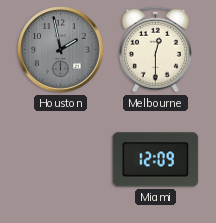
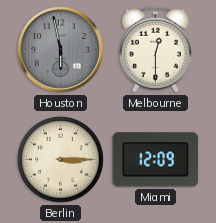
Houston: 1:58 -> 5:58
Berlin: none -> 3:15
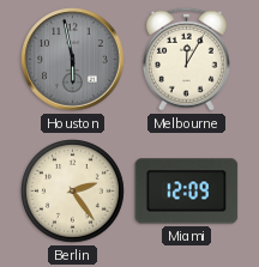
Melbourne: 12:30 -> 12:05
Berlin: 3:15 -> 2:24
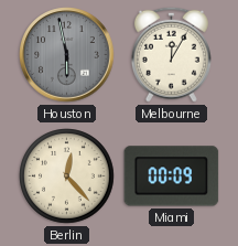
Berlin: 2:24 -> 12:23
Miami: 12:09 -> 00:09
